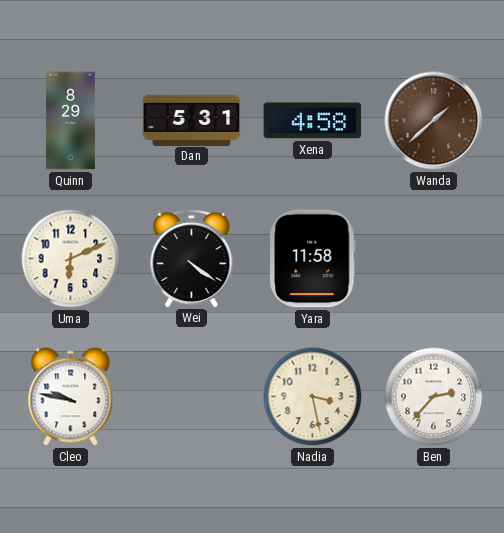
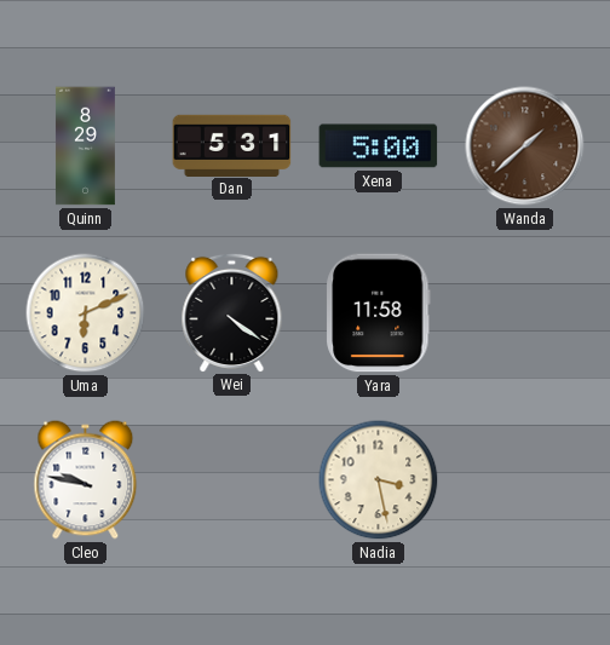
Xena: 4:58 -> 5:00
Ben: 2:37 -> none
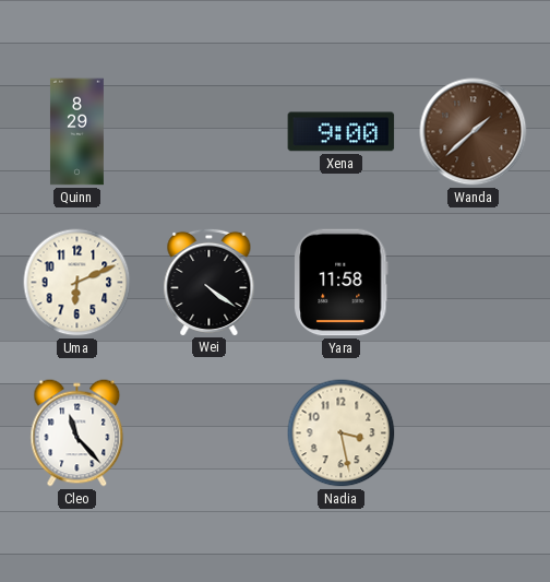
Dan: 5:31 -> none
Xena: 5:00 -> 9:00
Cleo: 9:47 -> 11:23
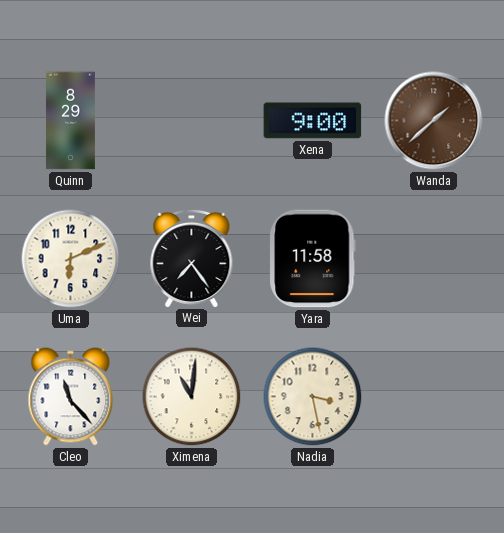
Wei: 4:21 -> 7:24
Ximena: none -> 11:01
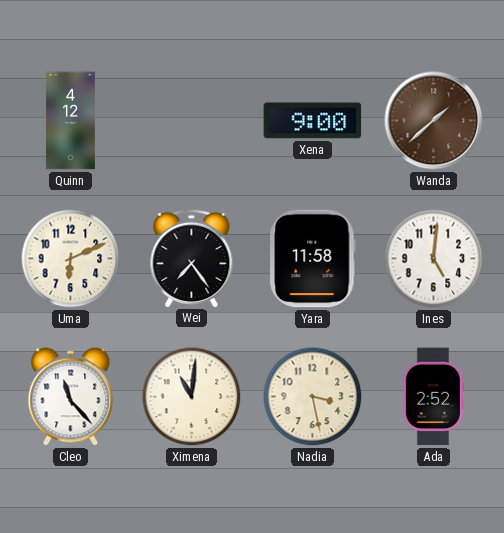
Quinn: 8:29 -> 4:12
Ines: none -> 5:01
Ada: none -> 2:52
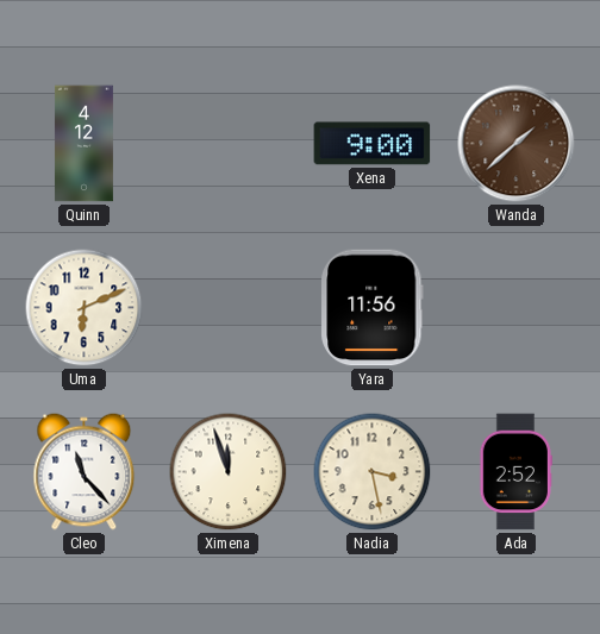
Wei: 7:24 -> none
Yara: 11:58 -> 11:56
Ines: 5:01 -> none
Ximena: 11:01 -> 11:57
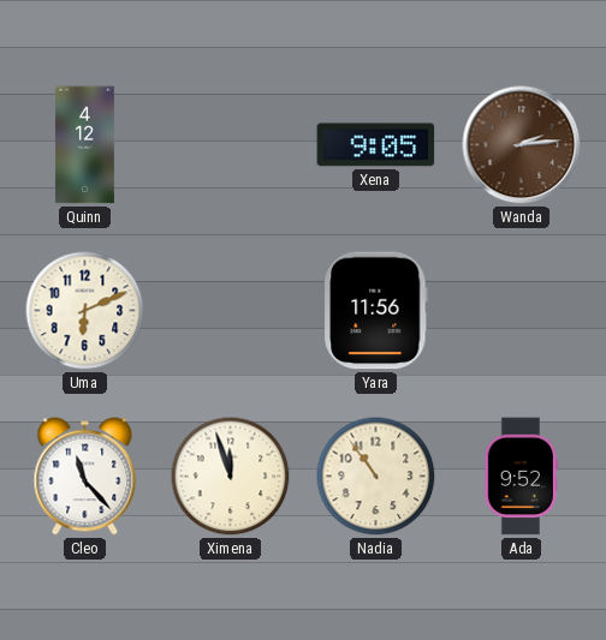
Xena: 9:00 -> 9:05
Wanda: 1:38 -> 2:14
Nadia: 3:28 -> 10:54
Ada: 2:52 -> 9:52
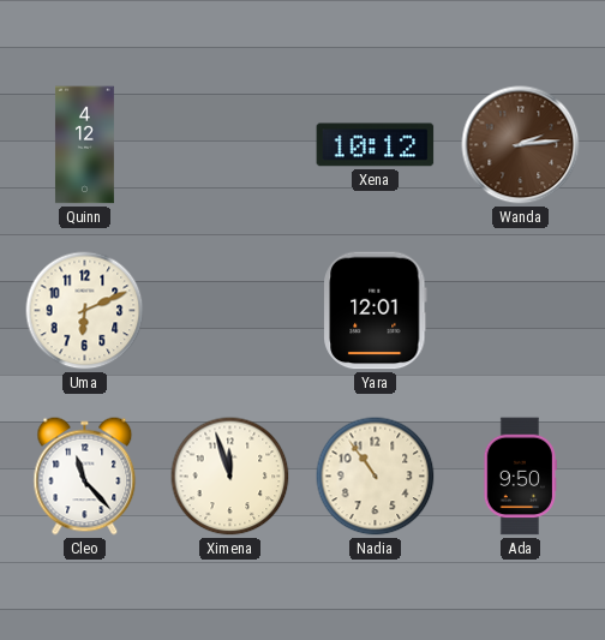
Xena: 9:05 -> 10:12
Yara: 11:56 -> 12:01
Ada: 9:52 -> 9:50
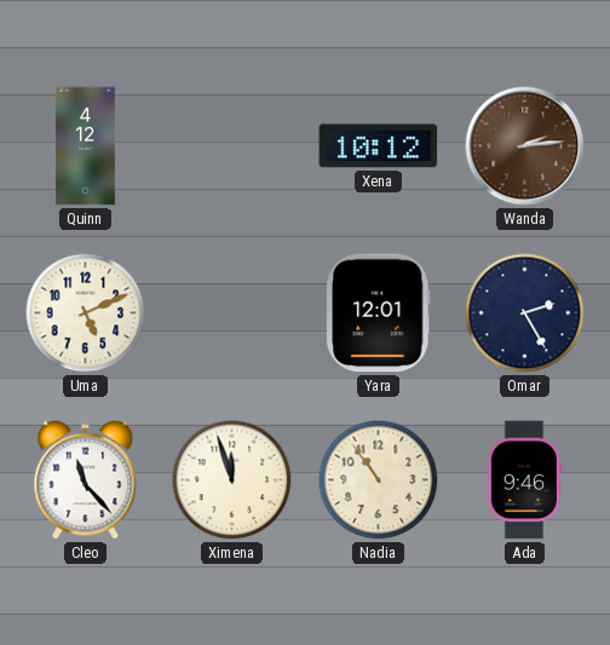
Uma: 6:11 -> 5:11
Omar: none -> 2:25
Ada: 9:50 -> 9:46
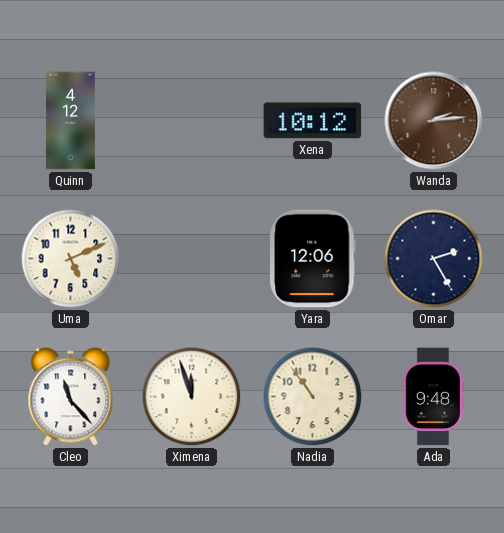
Yara: 12:01 -> 12:06
Ada: 9:46 -> 9:48
